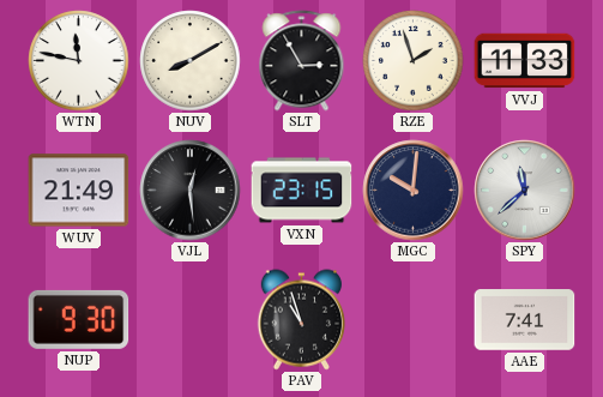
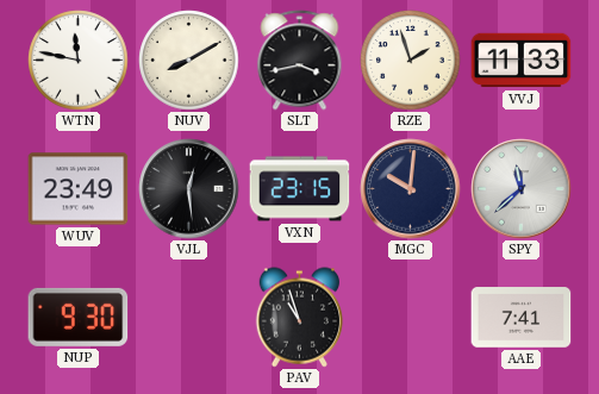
SLT: 2:55 -> 3:43
WUV: 21:49 -> 23:49
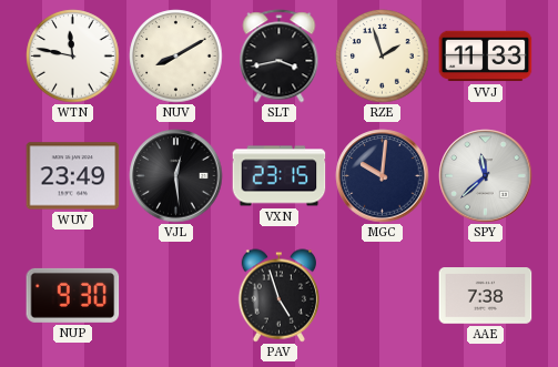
PAV: 10:57 -> 4:57
AAE: 7:41 -> 7:38
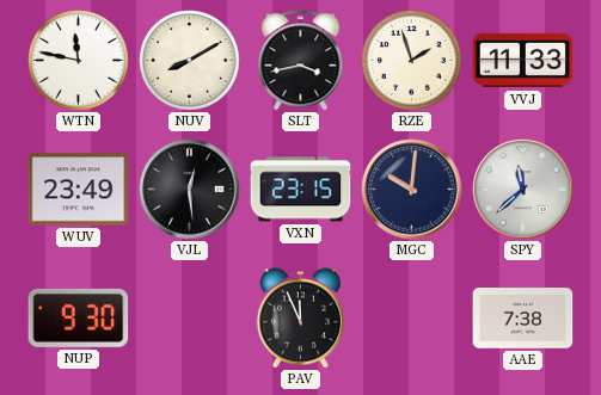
PAV: 4:57 -> 11:56
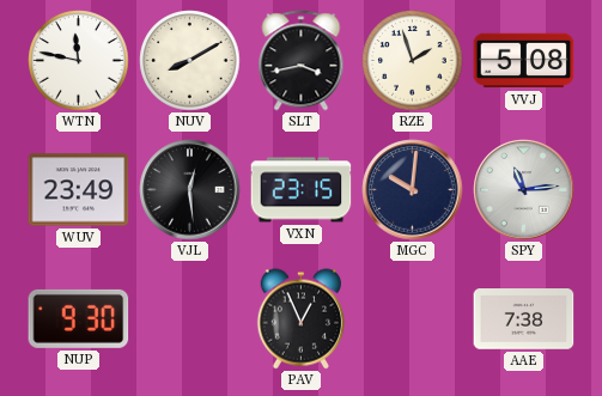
VVJ: 11:33 -> 5:08
SPY: 11:38 -> 11:14
PAV: 11:56 -> 12:56
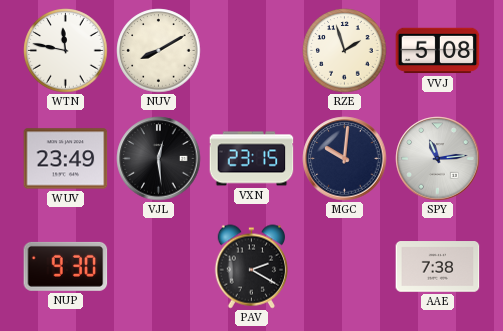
SLT: 3:43 -> none
PAV: 12:56 -> 2:20
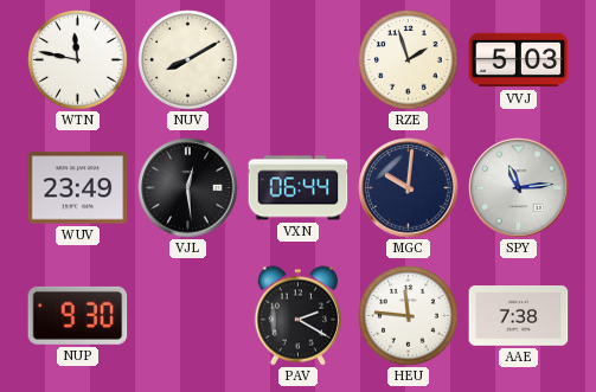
VVJ: 5:08 -> 5:03
VXN: 23:15 -> 06:44
HEU: none -> 11:46
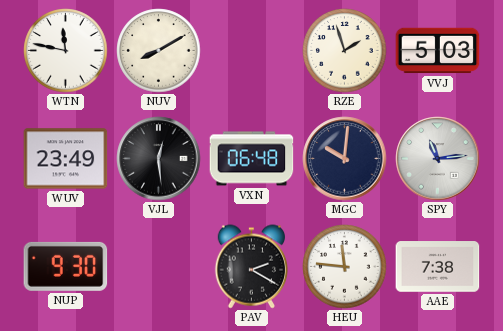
VXN: 06:44 -> 06:48
